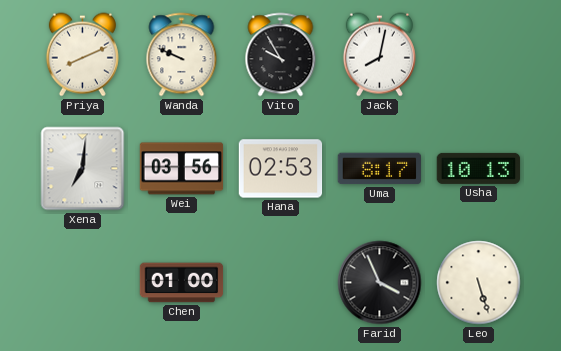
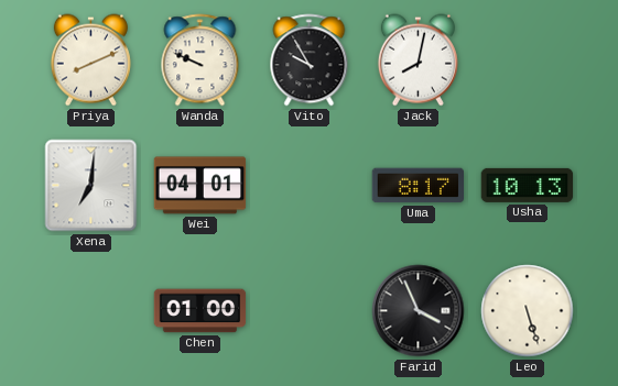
Wei: 03:56 -> 04:01
Hana: 02:53 -> none
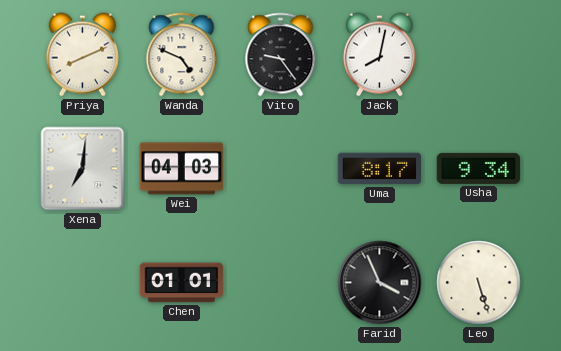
Wanda: 9:49 -> 4:49
Vito: 9:55 -> 9:24
Wei: 04:01 -> 04:03
Usha: 10:13 -> 9:34
Chen: 01:00 -> 01:01
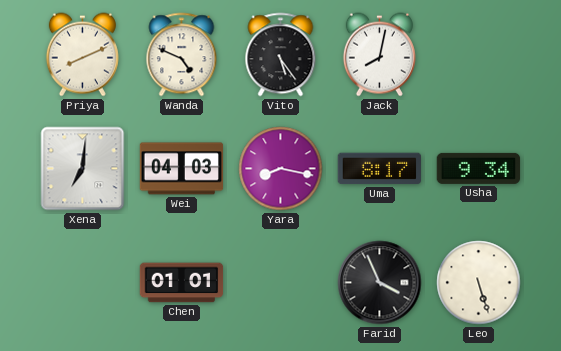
Vito: 9:24 -> 5:24
Yara: none -> 8:17
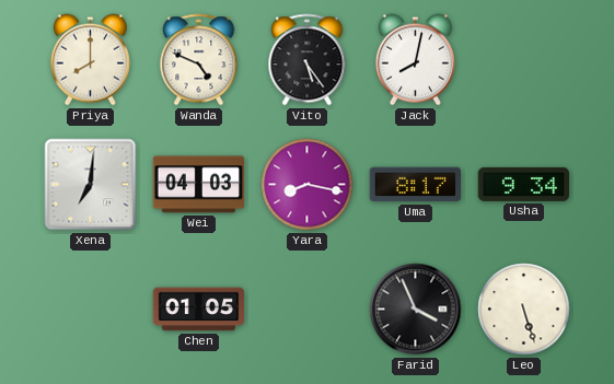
Priya: 8:11 -> 8:00
Chen: 01:01 -> 01:05
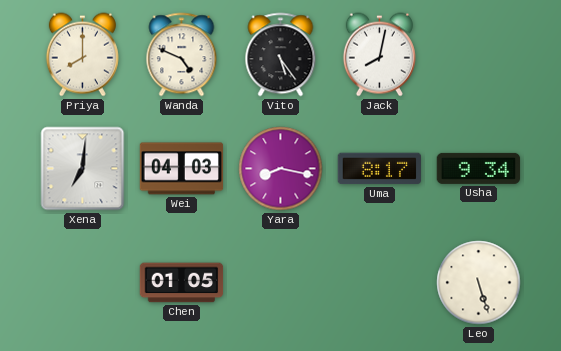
Farid: 3:56 -> none
